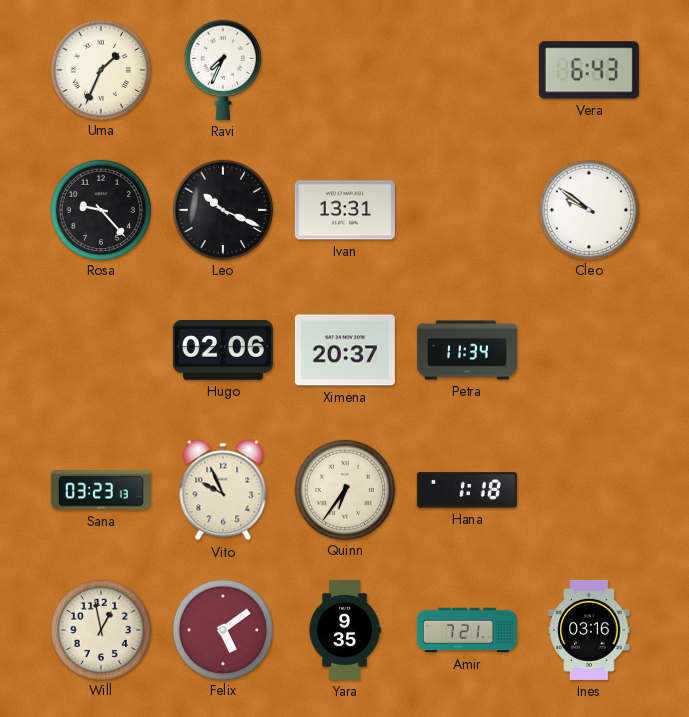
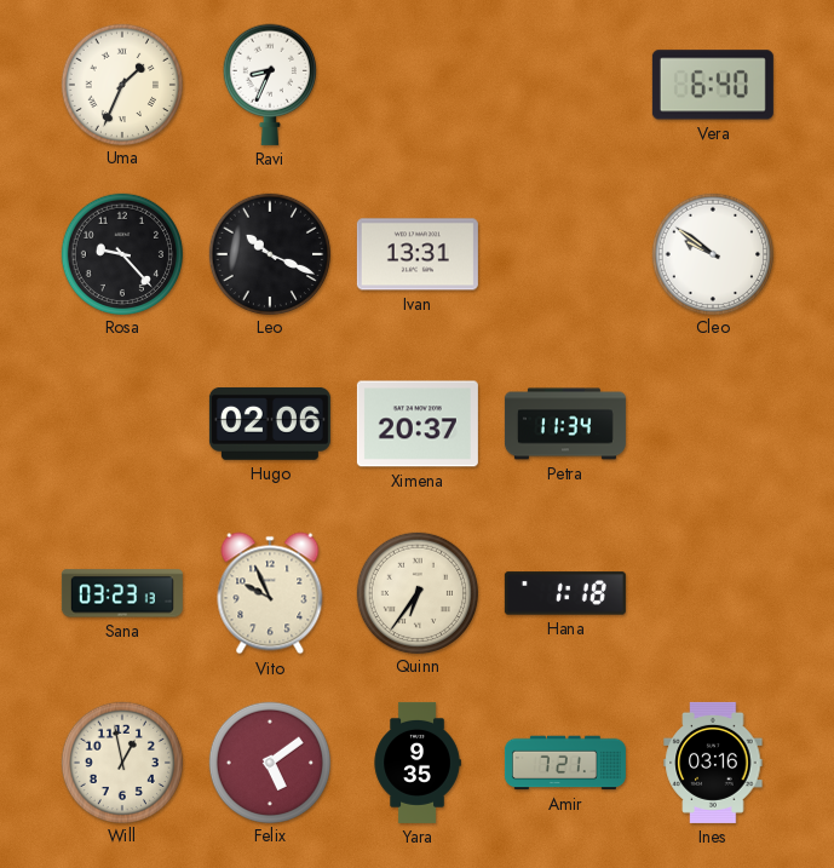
Ravi: 7:34 -> 8:34
Vera: 6:43 -> 6:40
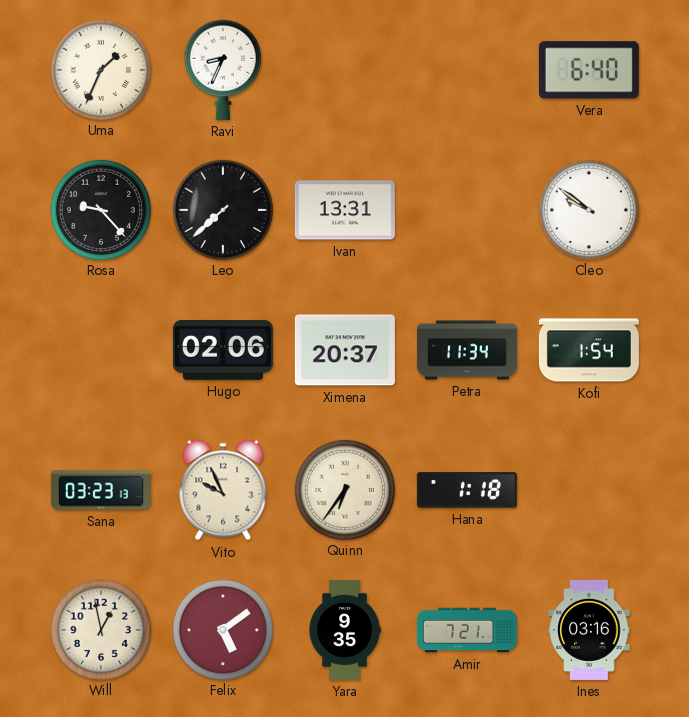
Leo: 10:19 -> 7:38
Kofi: none -> 1:54
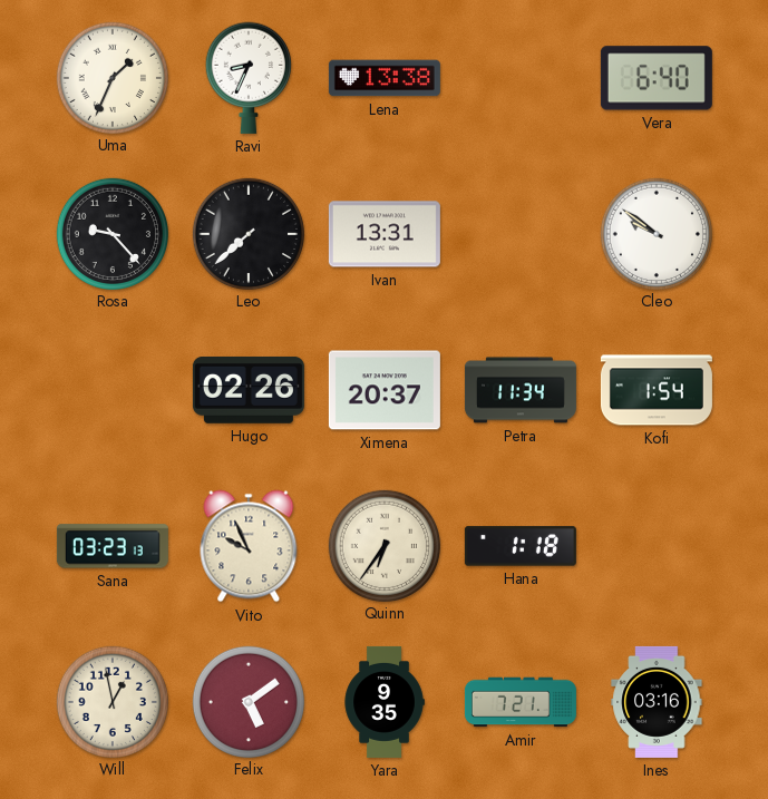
Lena: none -> 13:38
Hugo: 02:06 -> 02:26
